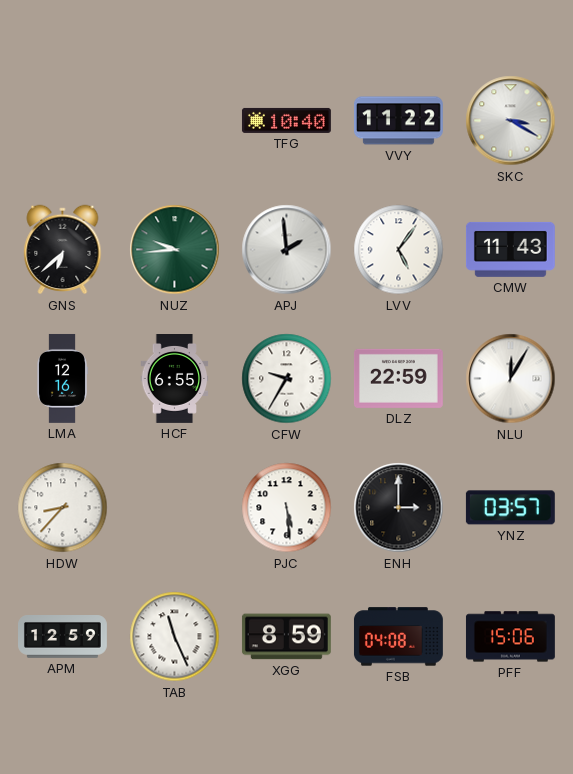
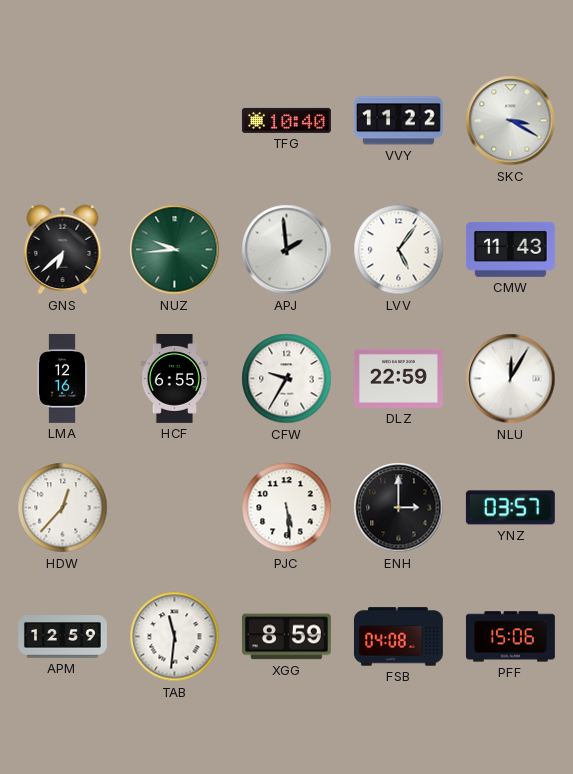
HDW: 8:37 -> 12:37
TAB: 11:26 -> 11:31
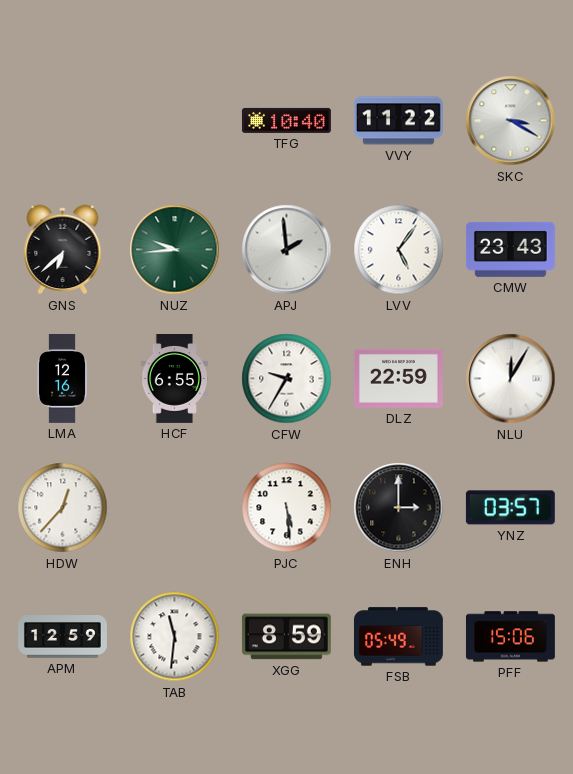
CMW: 11:43 -> 23:43
FSB: 04:08 -> 05:49
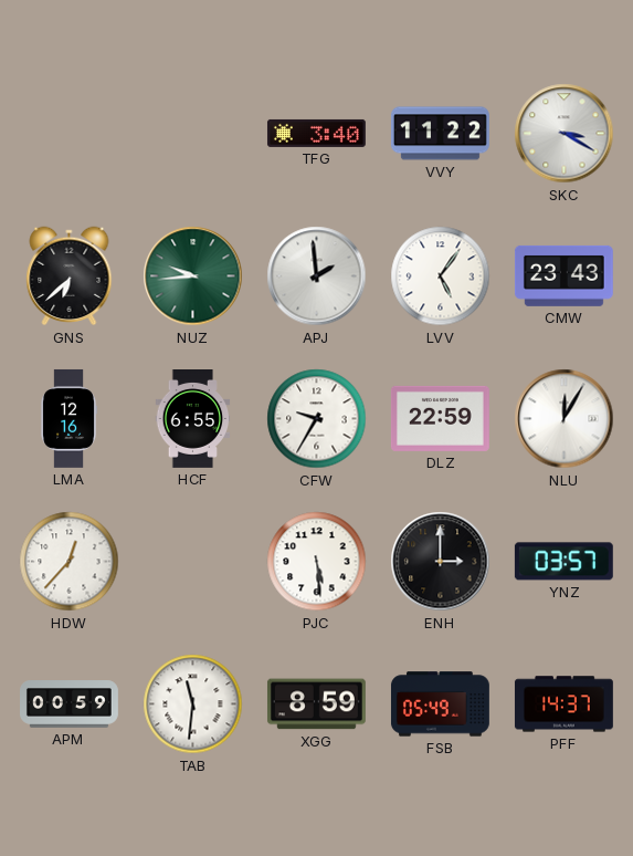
TFG: 10:40 -> 3:40
APM: 12:59 -> 00:59
PFF: 15:06 -> 14:37
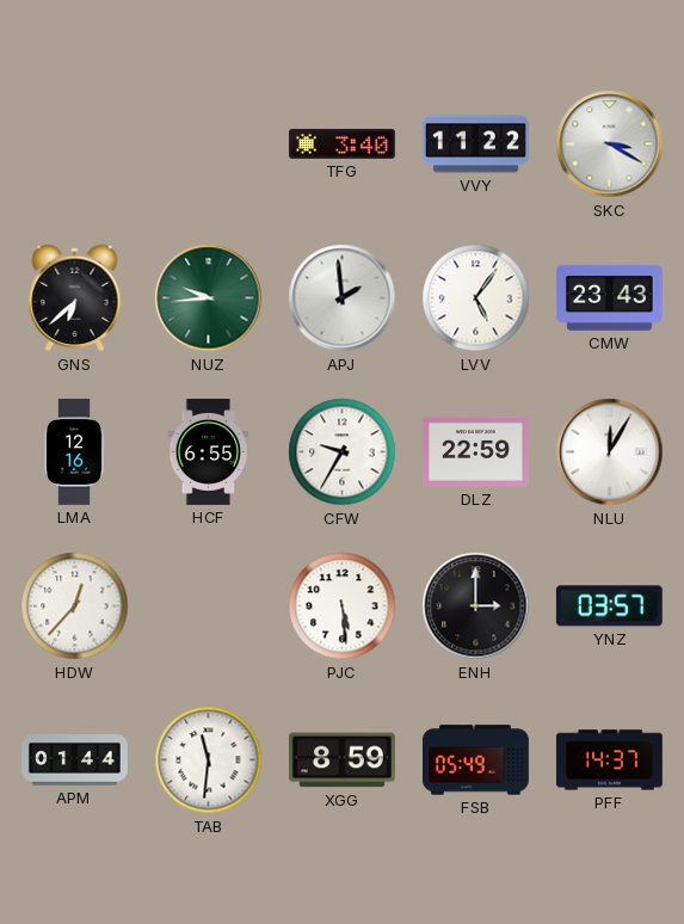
APM: 00:59 -> 01:44
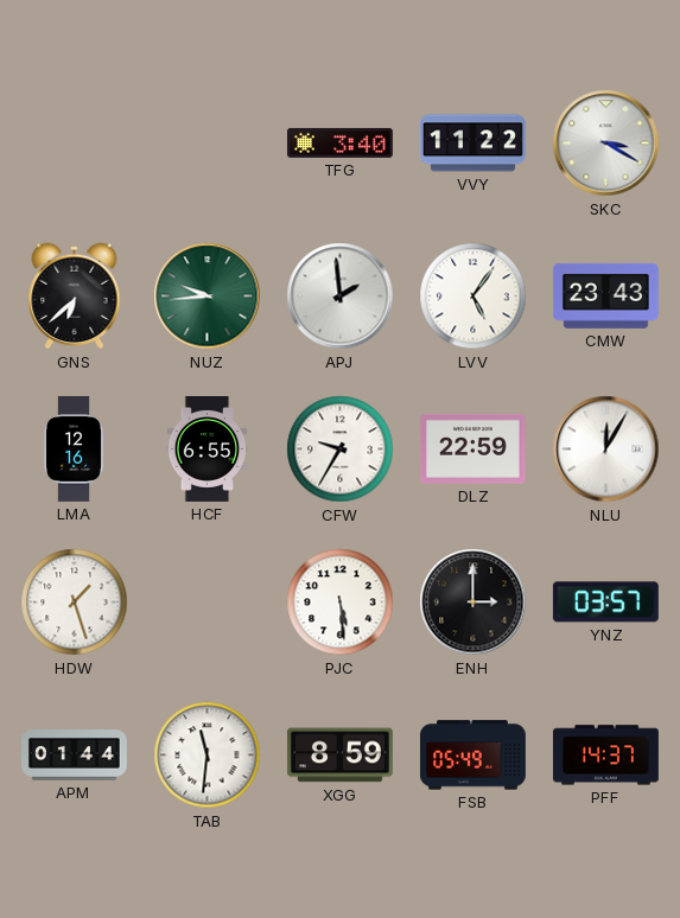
HDW: 12:37 -> 1:27
